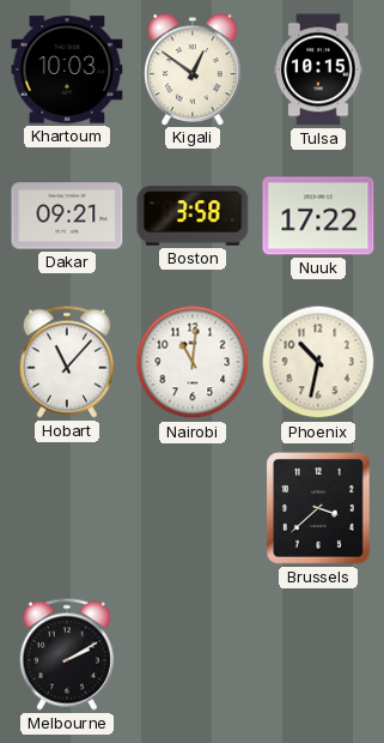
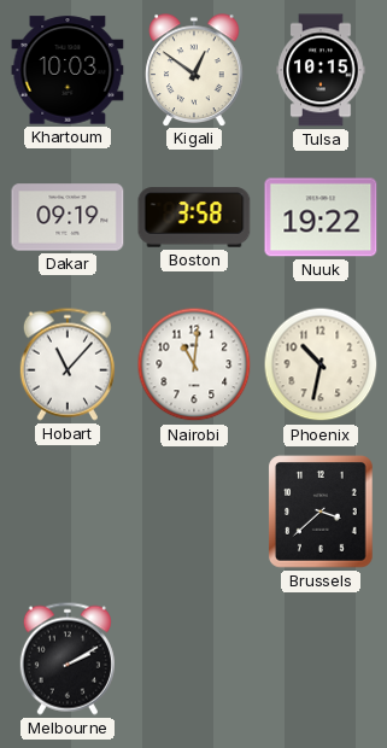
Dakar: 09:21 -> 09:19
Nuuk: 17:22 -> 19:22
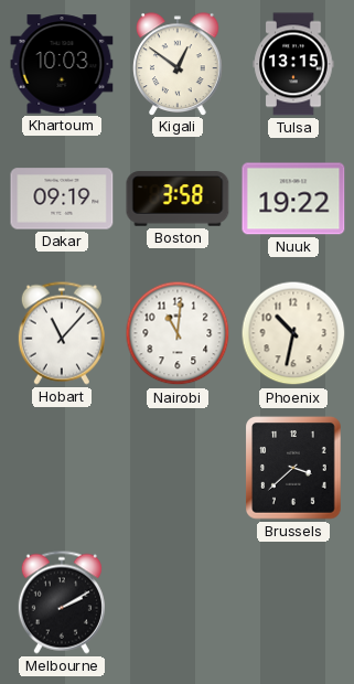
Tulsa: 10:15 -> 13:15
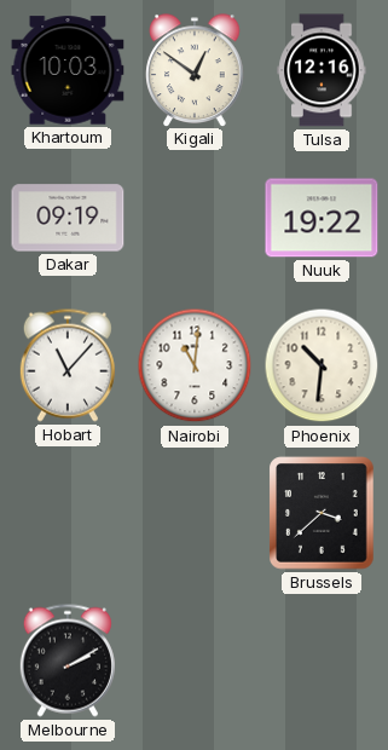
Tulsa: 13:15 -> 12:16
Boston: 3:58 -> none
Phoenix: 10:32 -> 10:31
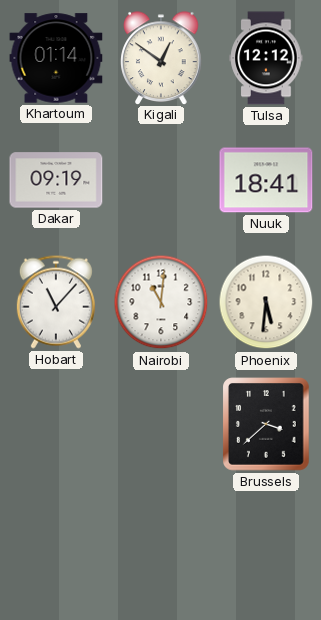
Khartoum: 10:03 -> 01:14
Tulsa: 12:16 -> 12:12
Nuuk: 19:22 -> 18:41
Phoenix: 10:31 -> 5:31
Melbourne: 2:10 -> none
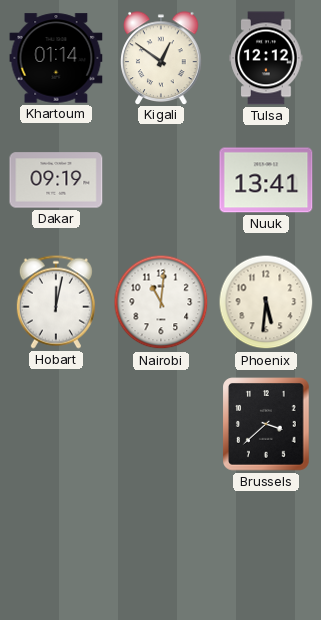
Nuuk: 18:41 -> 13:41
Hobart: 11:07 -> 12:02
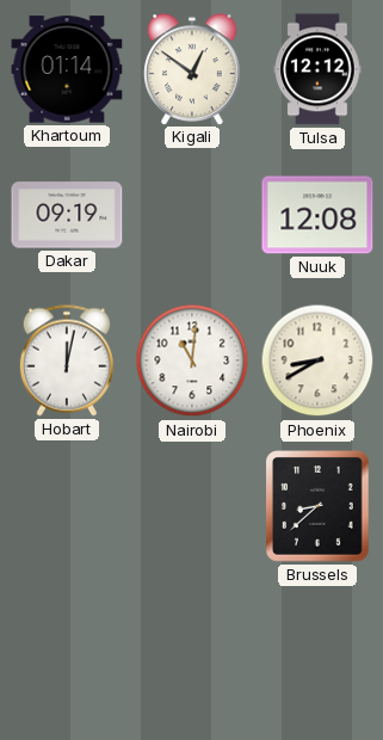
Nuuk: 13:41 -> 12:08
Phoenix: 5:31 -> 8:40
Brussels: 3:38 -> 8:38
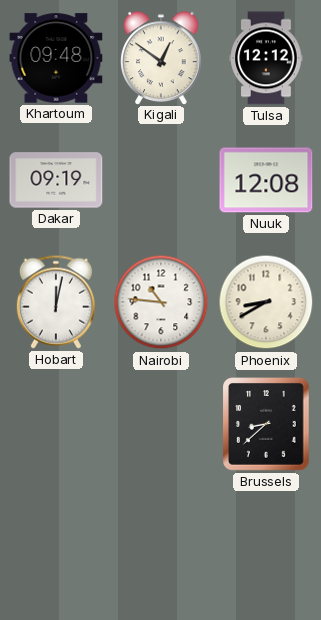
Khartoum: 01:14 -> 09:48
Nairobi: 11:01 -> 10:46
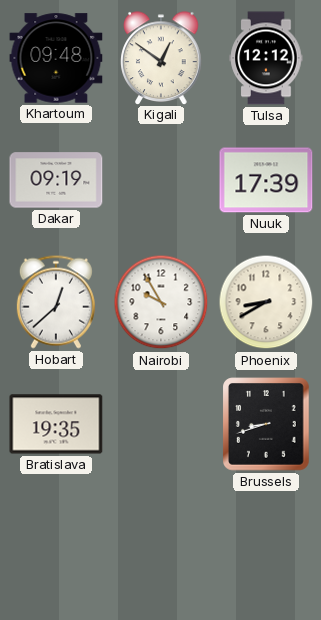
Nuuk: 12:08 -> 17:39
Hobart: 12:02 -> 12:38
Nairobi: 10:46 -> 9:55
Bratislava: none -> 19:35
Brussels: 8:38 -> 8:42
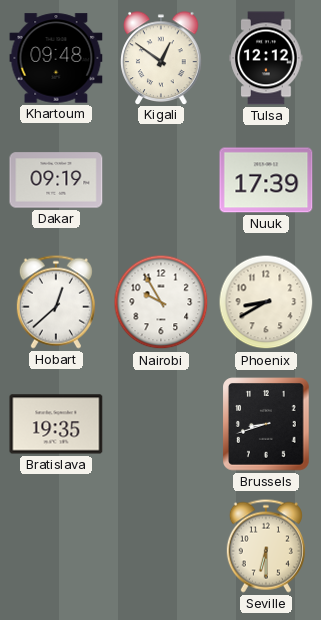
Seville: none -> 6:30
